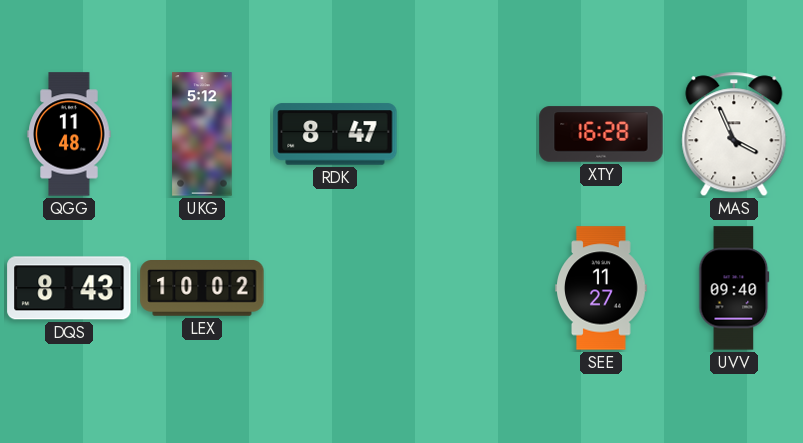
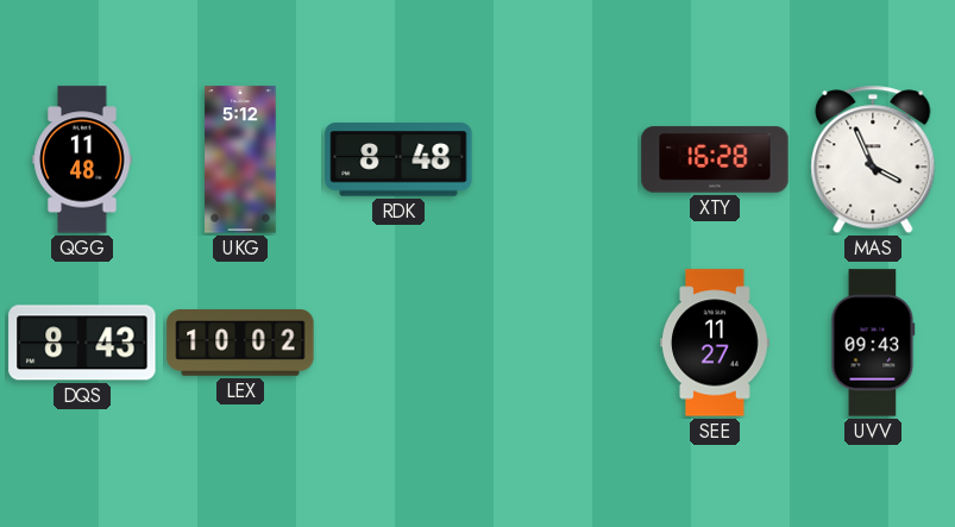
RDK: 8:47 -> 8:48
UVV: 09:40 -> 09:43
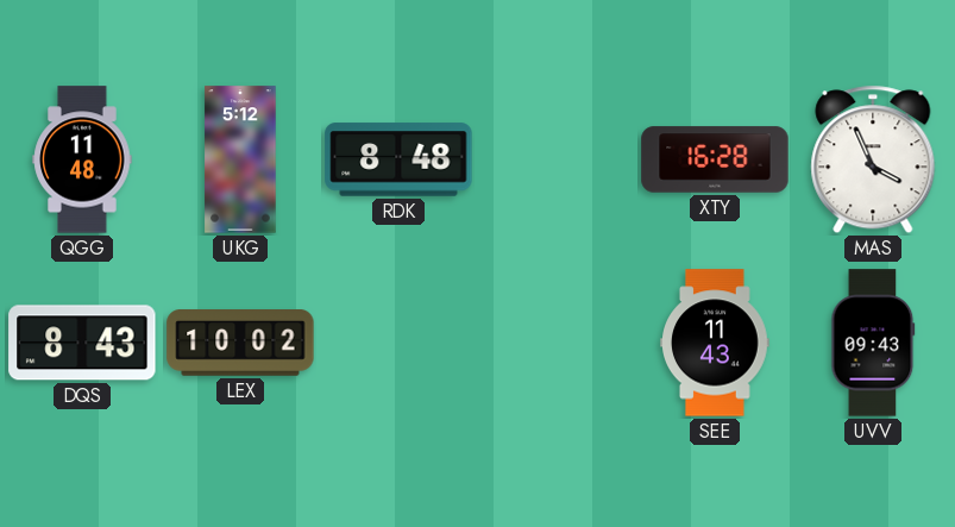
SEE: 11:27 -> 11:43
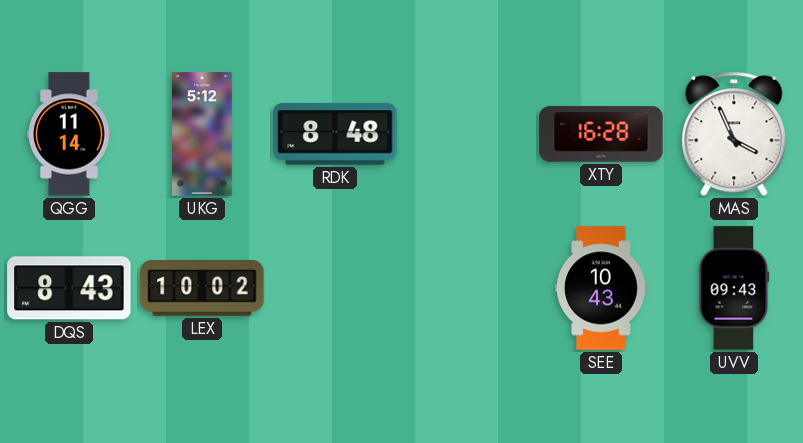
QGG: 11:48 -> 11:14
SEE: 11:43 -> 10:43
